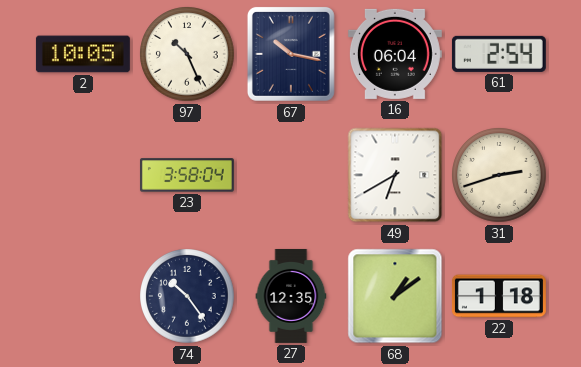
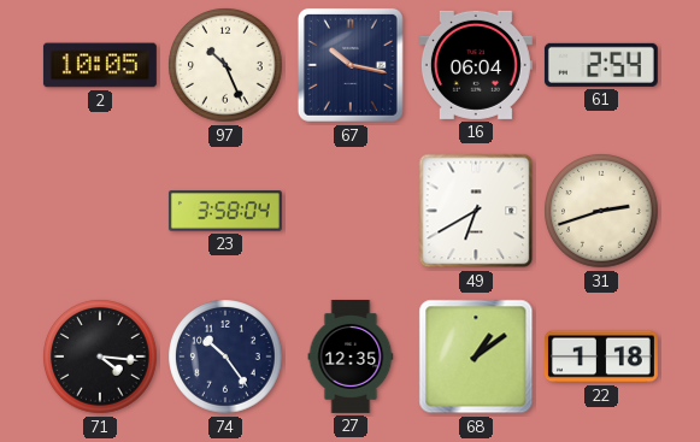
71: none -> 4:16
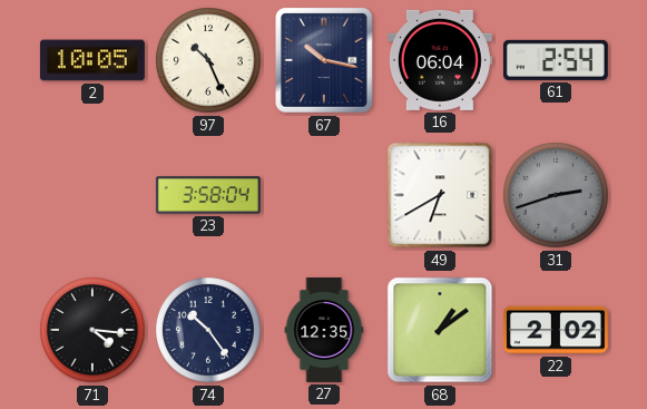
31 dial: cream -> grey
22: 1:18 -> 2:02
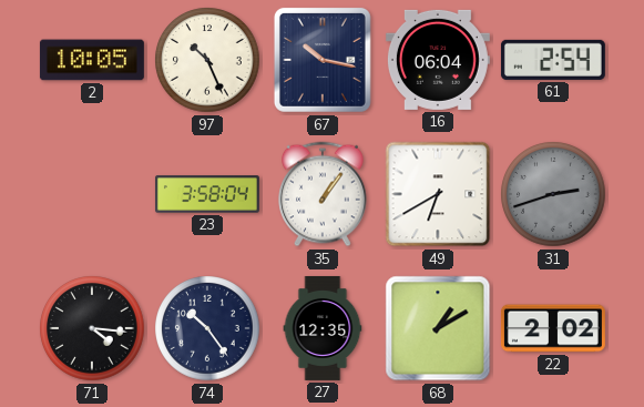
35: none -> 1:06
68: 1:09 -> 1:10
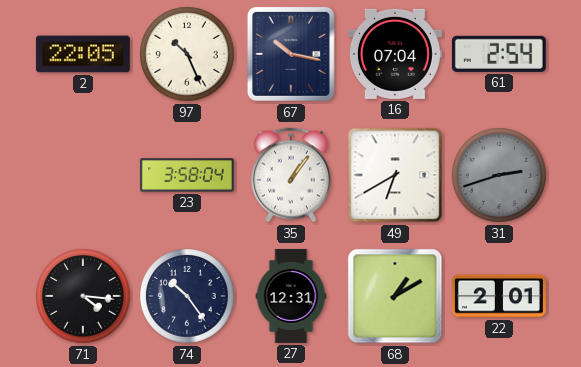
2: 10:05 -> 22:05
16: 06:04 -> 07:04
27: 12:35 -> 12:31
22: 2:02 -> 2:01
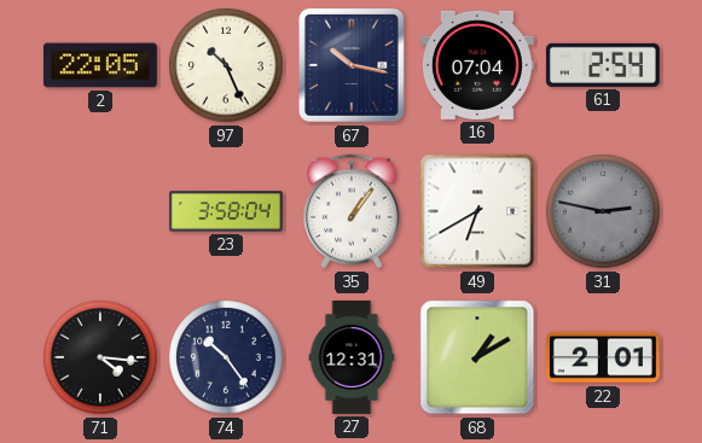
31: 2:42 -> 2:47
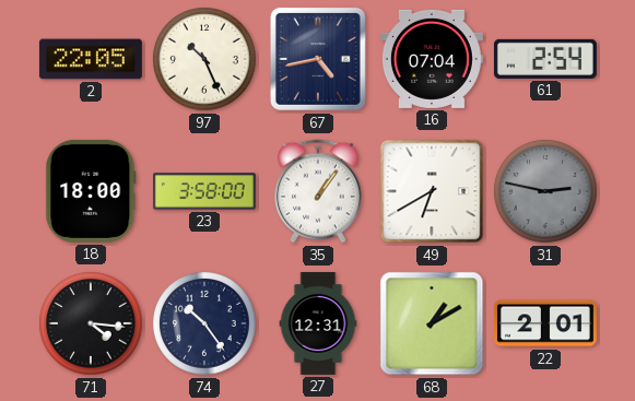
67: 10:17 -> 4:43
18: none -> 18:00
23: 3:58:04 -> 3:58:00
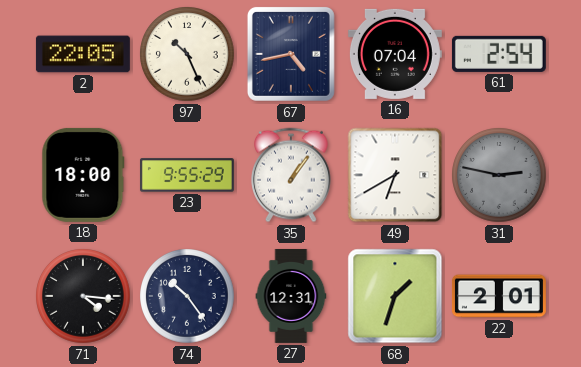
23: 3:58 -> 9:55
68: 1:10 -> 1:33
